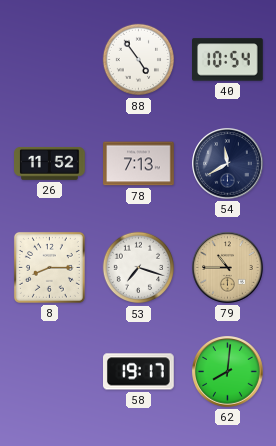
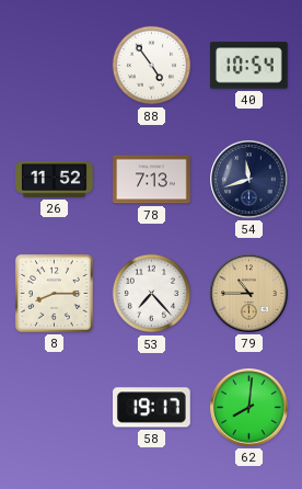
54: 11:40 -> 11:42
53: 7:18 -> 7:23
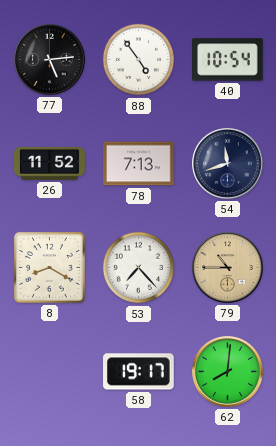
77: none -> 5:14
8: 8:15 -> 8:20
